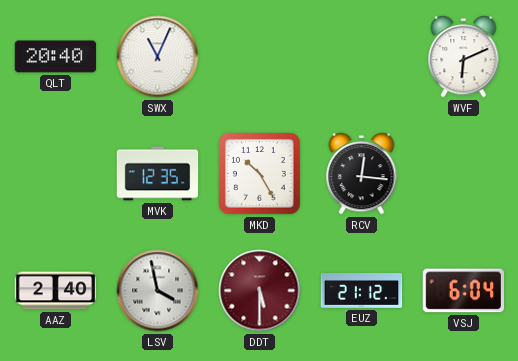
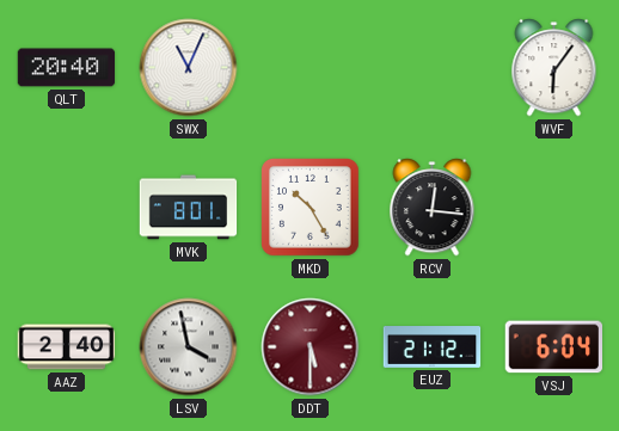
WVF: 6:11 -> 6:06
MVK: 12:35 -> 8:01
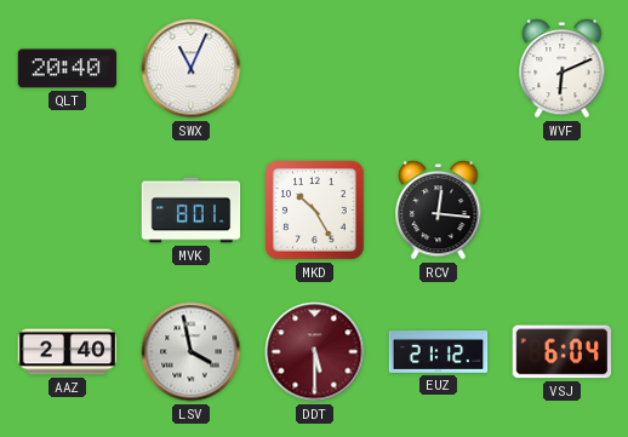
WVF: 6:06 -> 6:11
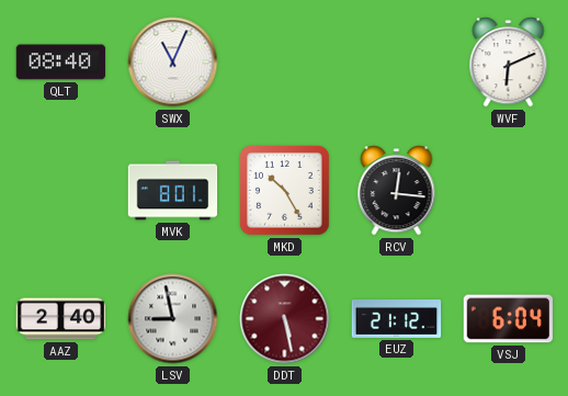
QLT: 20:40 -> 08:40
LSV: 3:58 -> 8:58
DDT: 5:30 -> 5:28
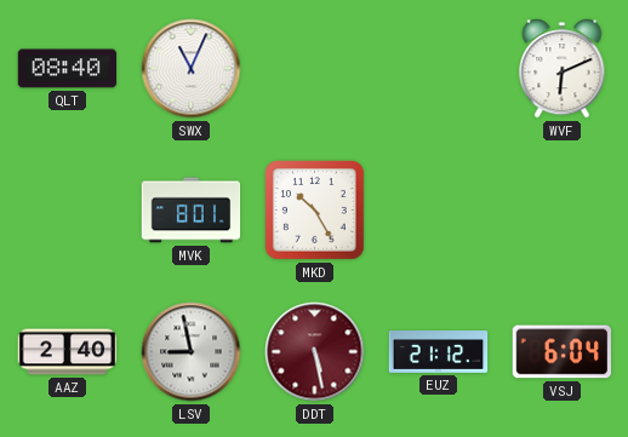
RCV: 12:16 -> none
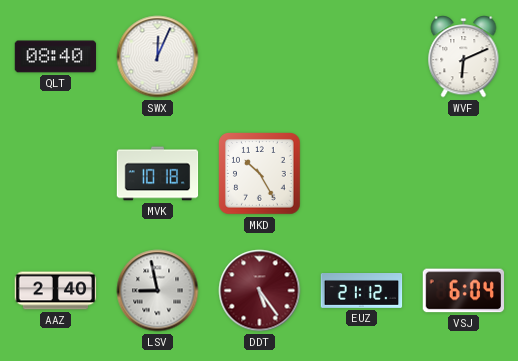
SWX: 11:04 -> 12:04
MVK: 8:01 -> 10:18
DDT: 5:28 -> 5:24
